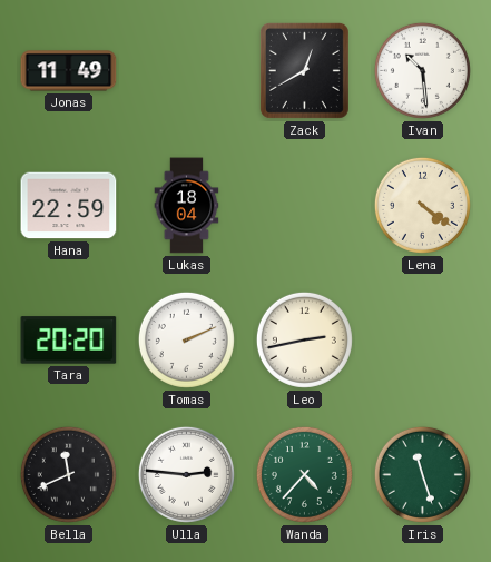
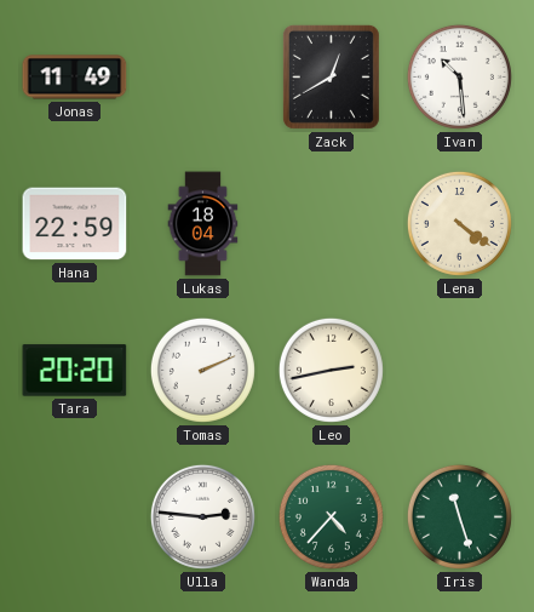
Bella: 11:41 -> none
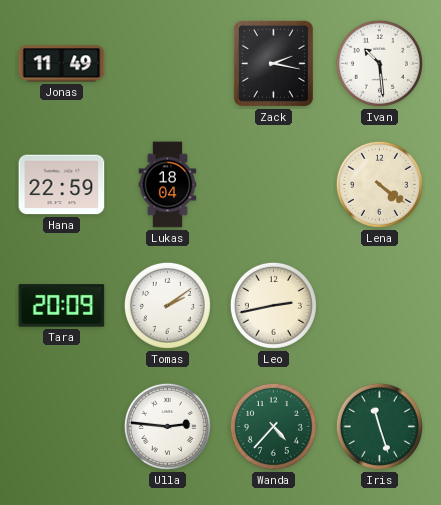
Zack: 12:40 -> 2:17
Tara: 20:20 -> 20:09
Tomas: 2:11 -> 2:09
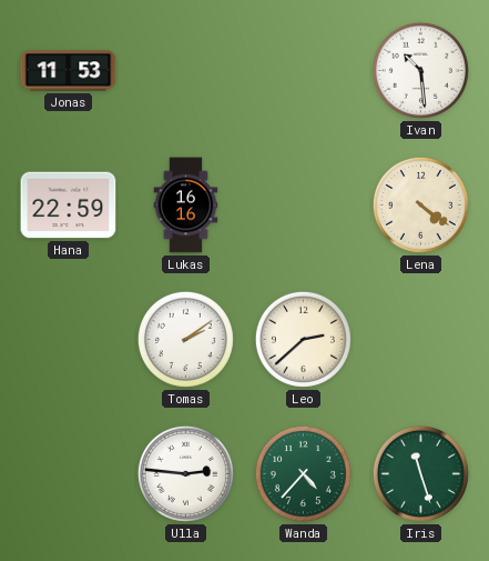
Jonas: 11:49 -> 11:53
Zack: 2:17 -> none
Lukas: 18:04 -> 16:16
Tara: 20:09 -> none
Leo: 2:43 -> 2:38
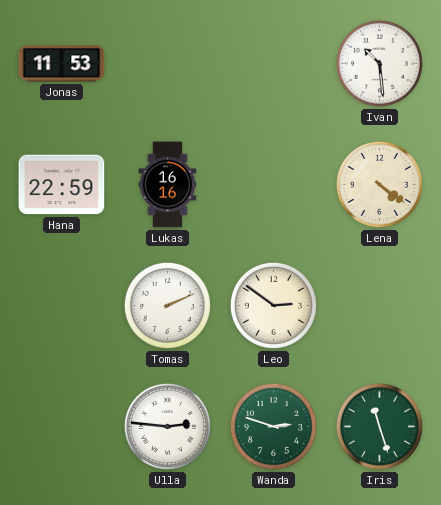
Tomas: 2:09 -> 2:11
Leo: 2:38 -> 2:51
Wanda: 4:37 -> 2:48
